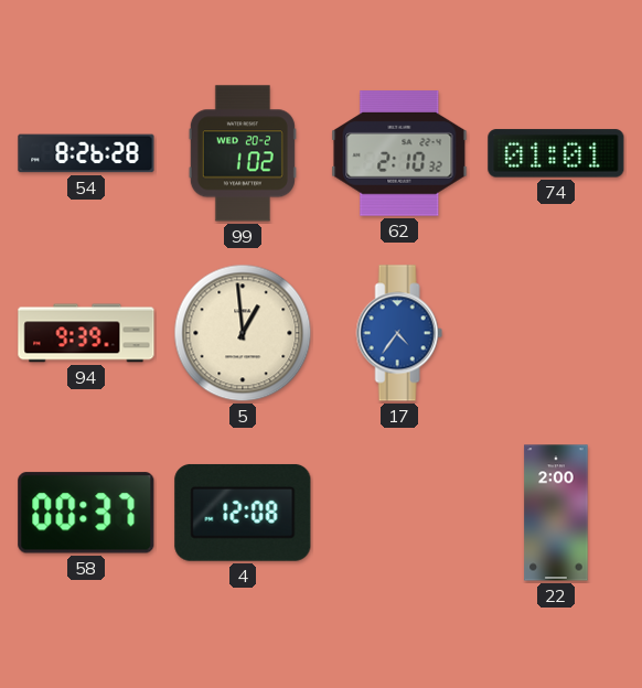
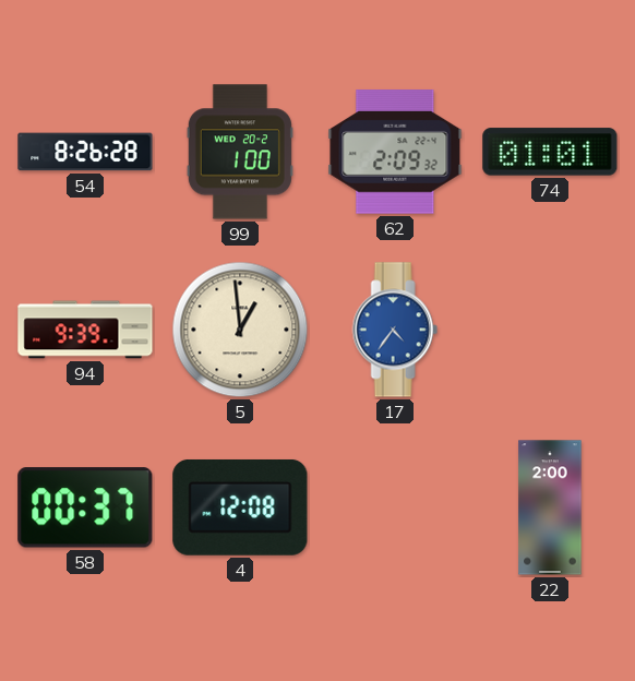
99: 1:02 -> 1:00
62: 2:10 -> 2:09
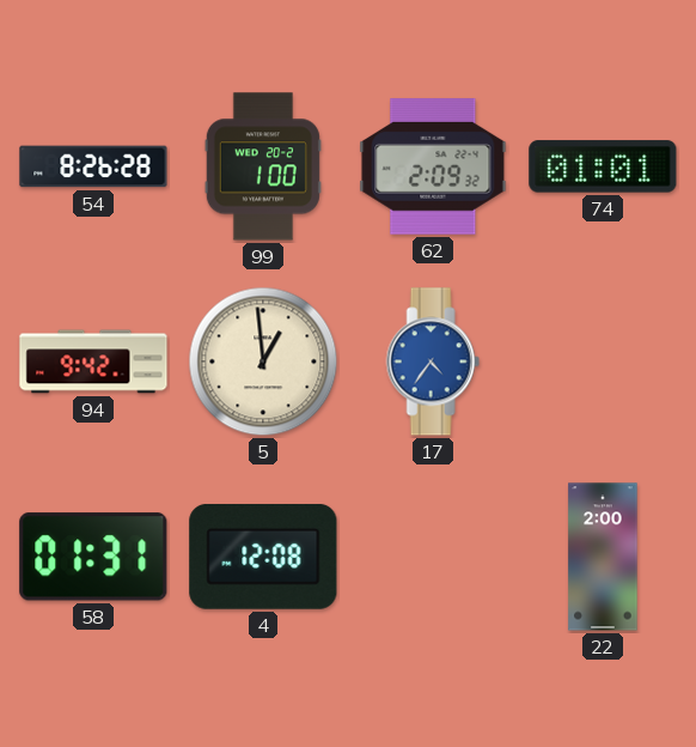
94: 9:39 -> 9:42
58: 00:37 -> 01:31
